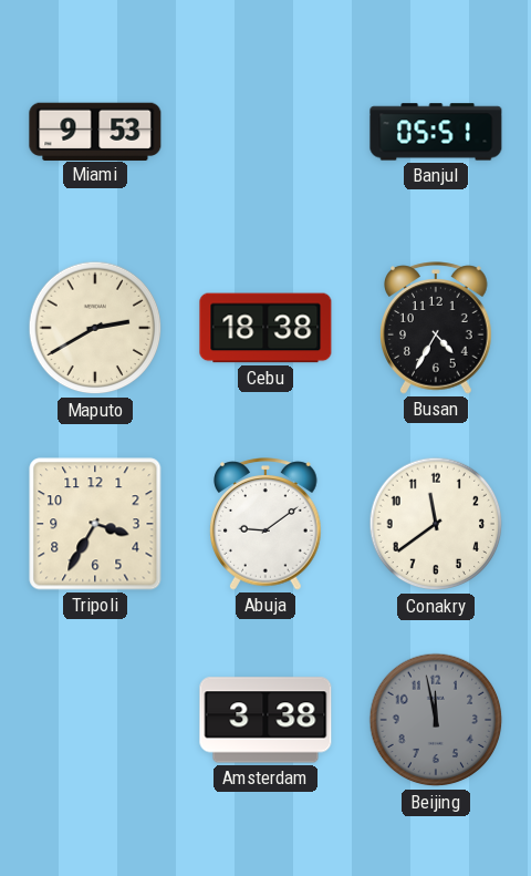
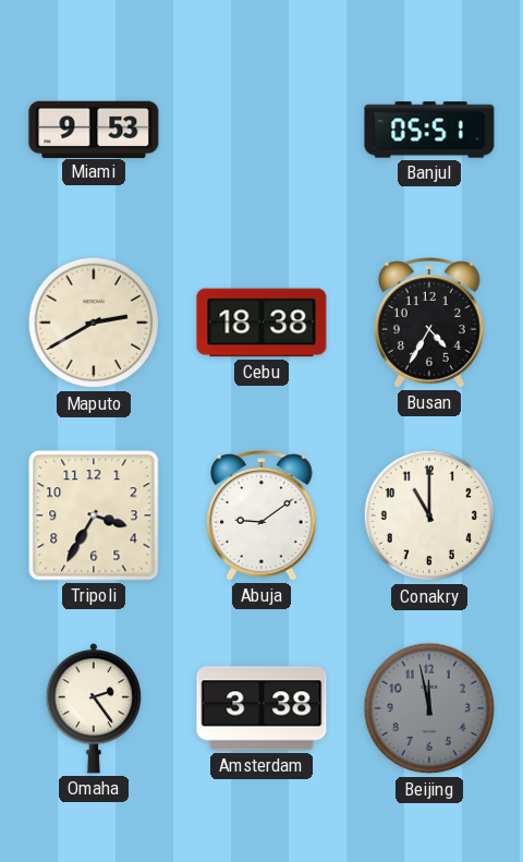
Conakry: 11:39 -> 11:00
Omaha: none -> 2:24
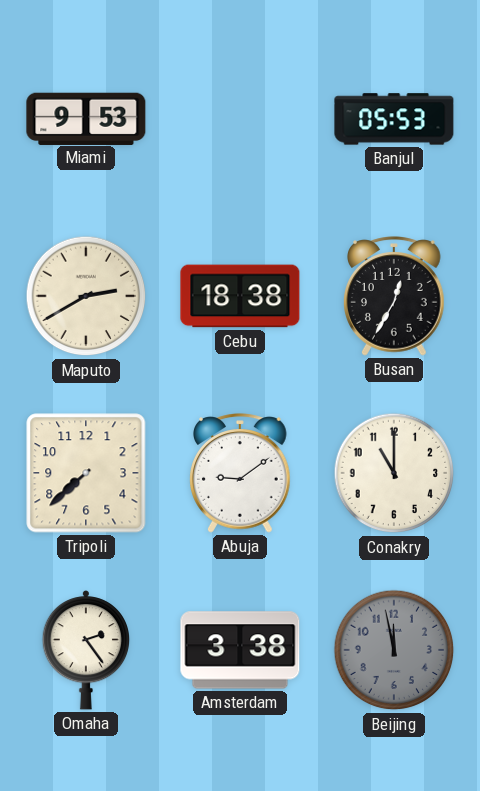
Banjul: 05:51 -> 05:53
Busan: 4:35 -> 12:35
Tripoli: 3:35 -> 7:38
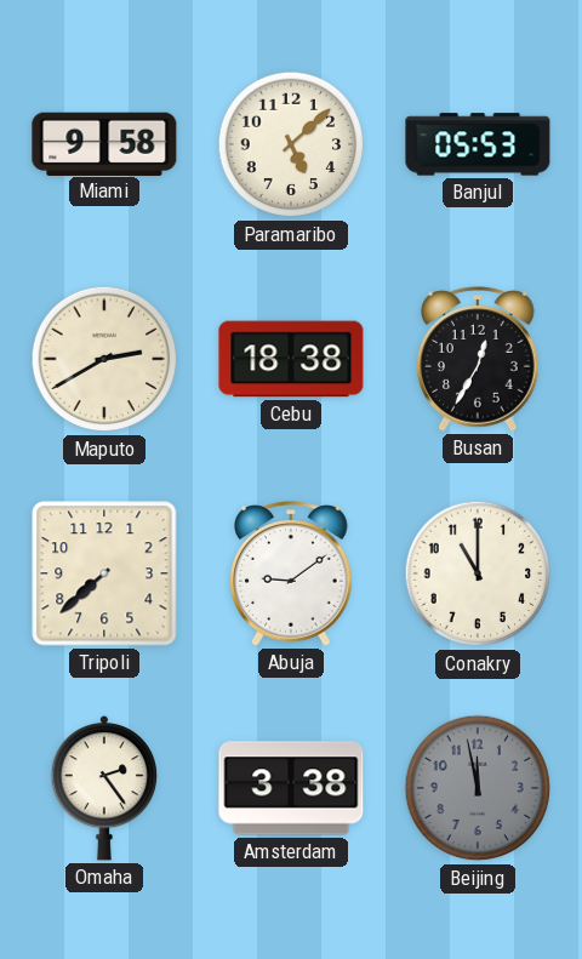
Miami: 9:53 -> 9:58
Paramaribo: none -> 5:08
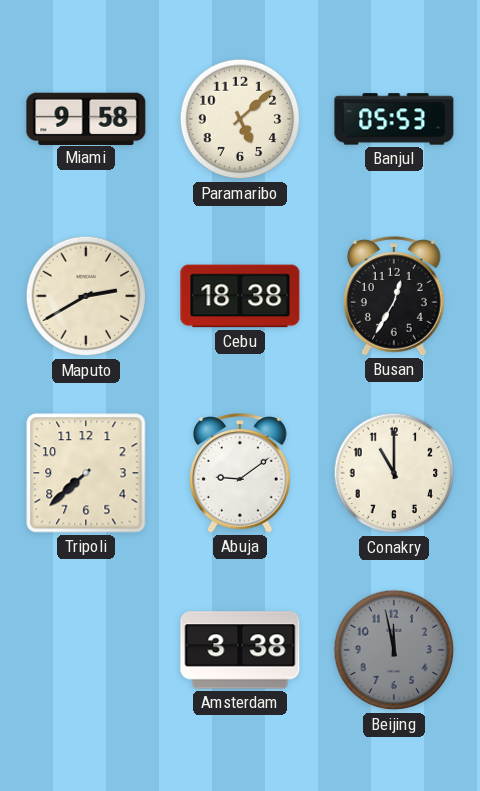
Omaha: 2:24 -> none
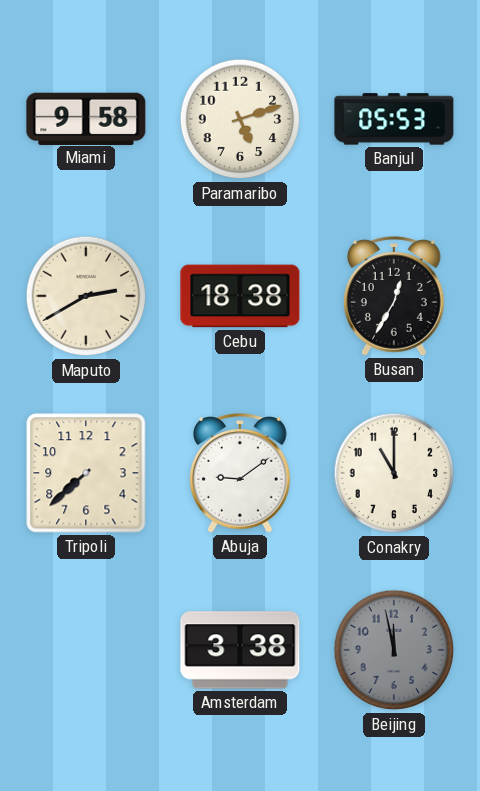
Paramaribo: 5:08 -> 5:12
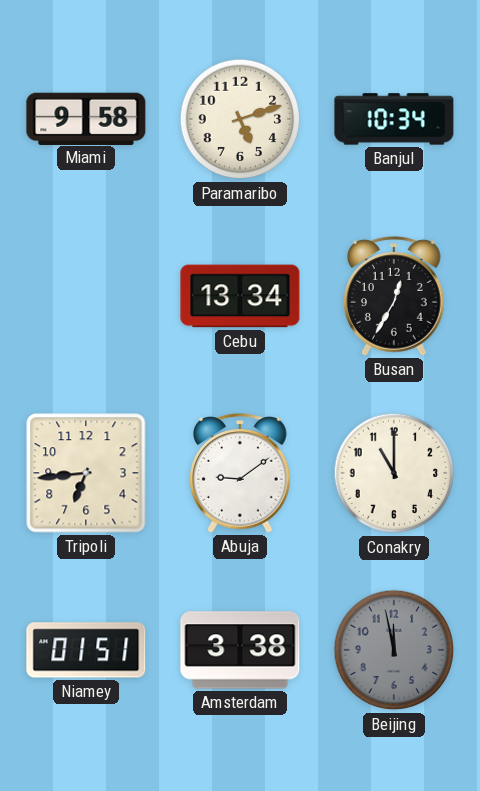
Banjul: 05:53 -> 10:34
Maputo: 2:40 -> none
Cebu: 18:38 -> 13:34
Tripoli: 7:38 -> 6:44
Niamey: none -> 01:51
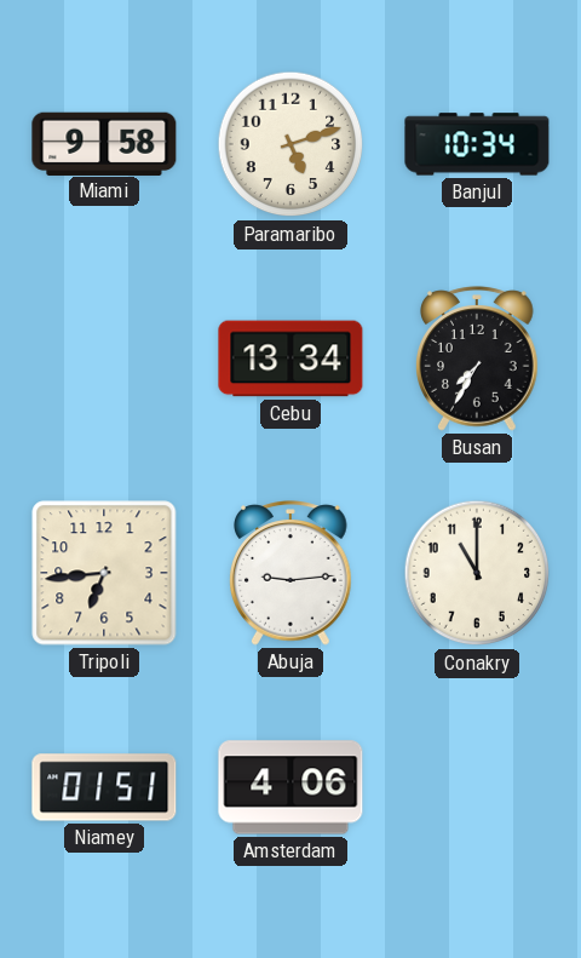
Busan: 12:35 -> 7:35
Abuja: 9:09 -> 9:14
Amsterdam: 3:38 -> 4:06
Beijing: 11:58 -> none
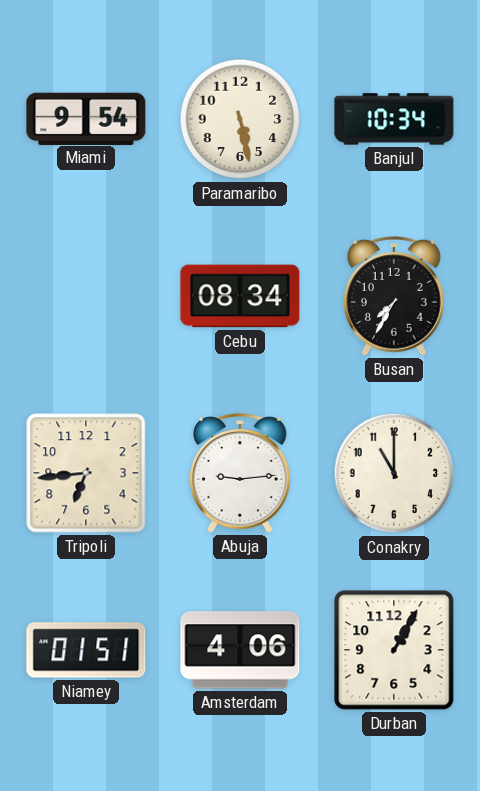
Miami: 9:58 -> 9:54
Paramaribo: 5:12 -> 5:28
Cebu: 13:34 -> 08:34
Durban: none -> 1:05
